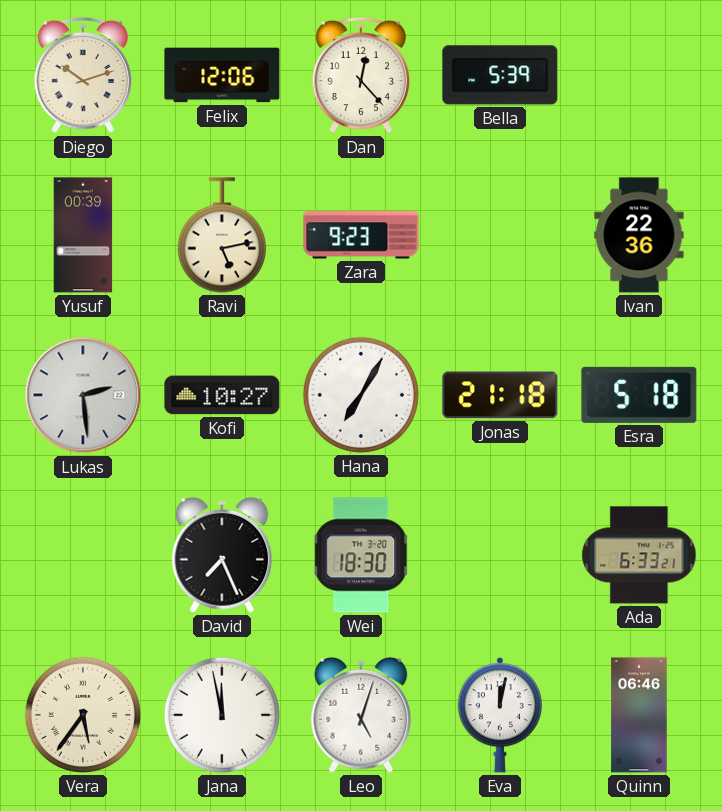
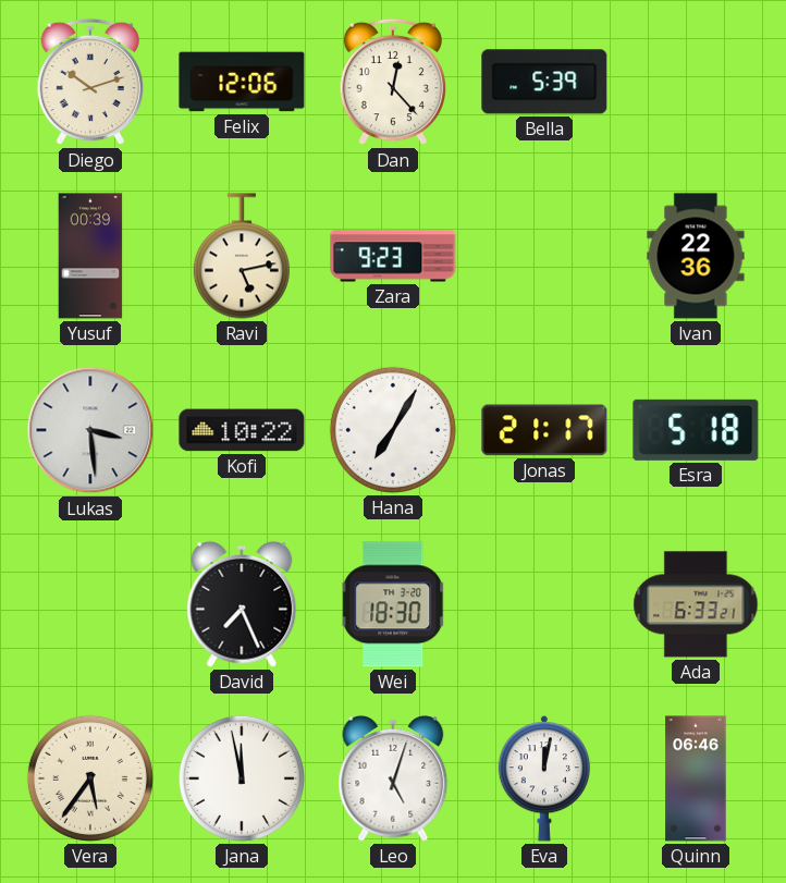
Lukas: 2:29 -> 3:29
Kofi: 10:27 -> 10:22
Jonas: 21:18 -> 21:17
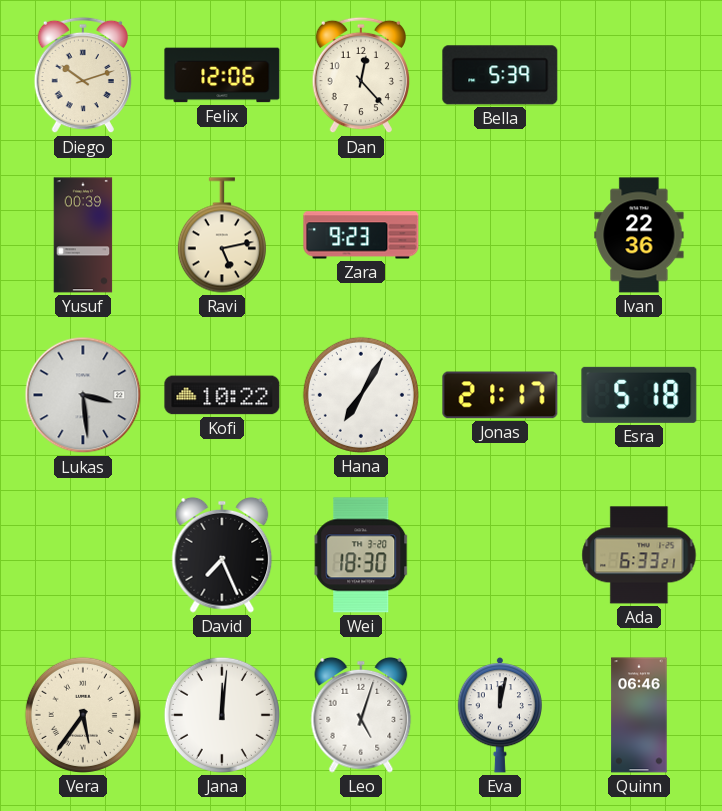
Jana: 11:58 -> 12:01
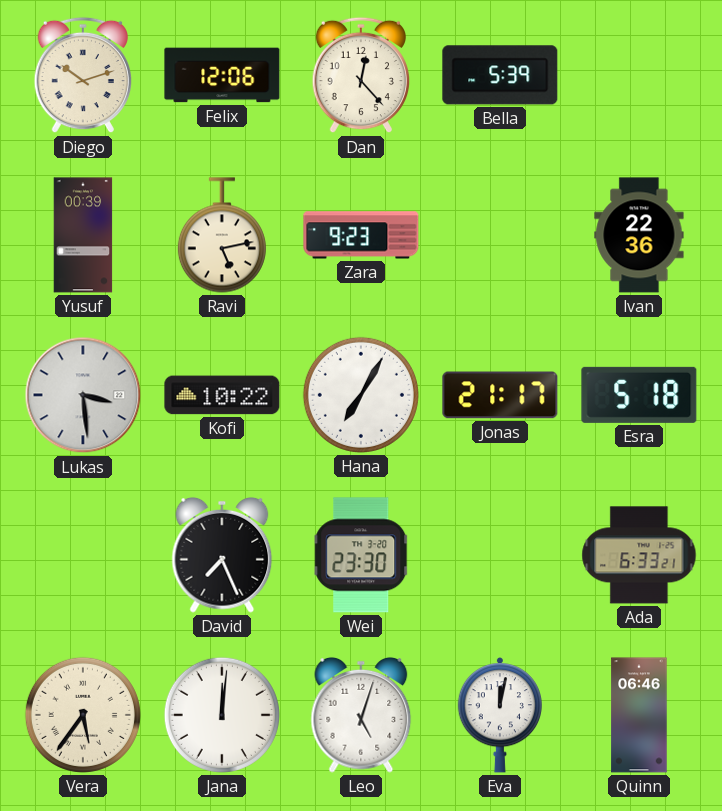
Wei: 18:30 -> 23:30
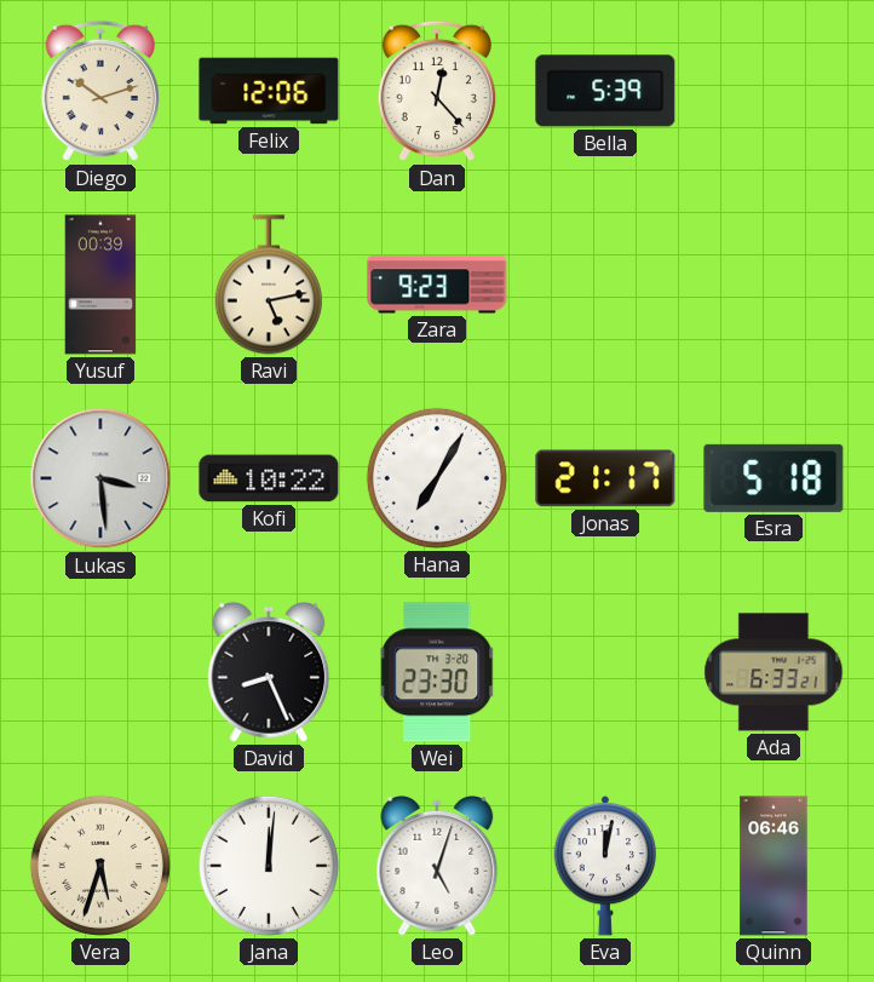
Ivan: 22:36 -> none
David: 7:26 -> 8:26
Vera: 5:36 -> 5:33
